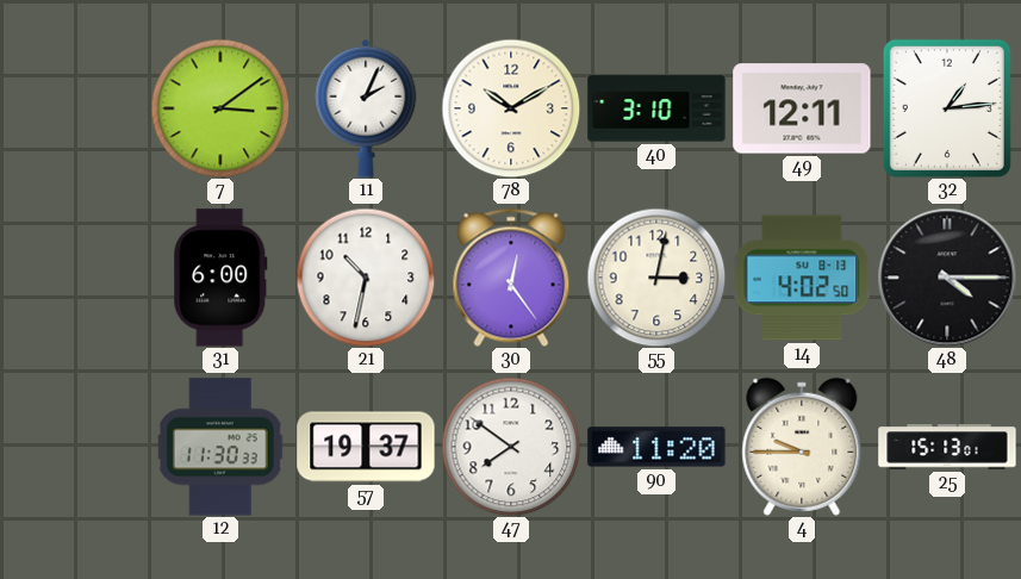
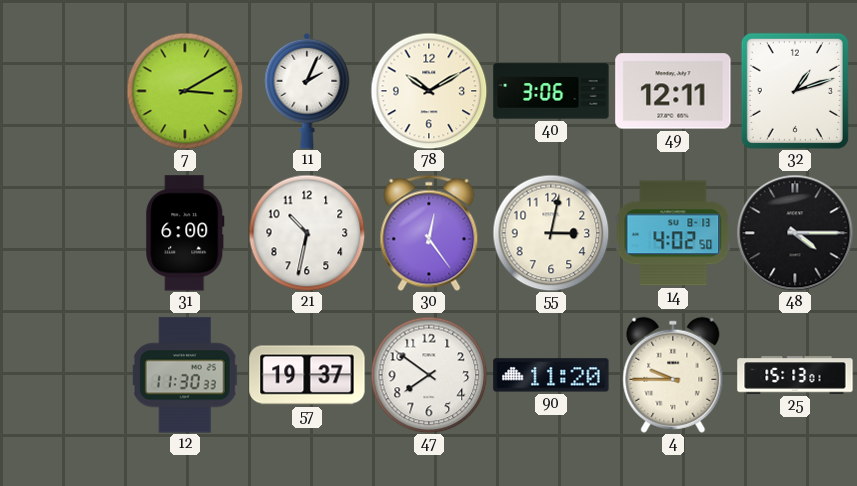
7: 3:09 -> 3:10
40: 3:10 -> 3:06
32: 1:14 -> 1:12
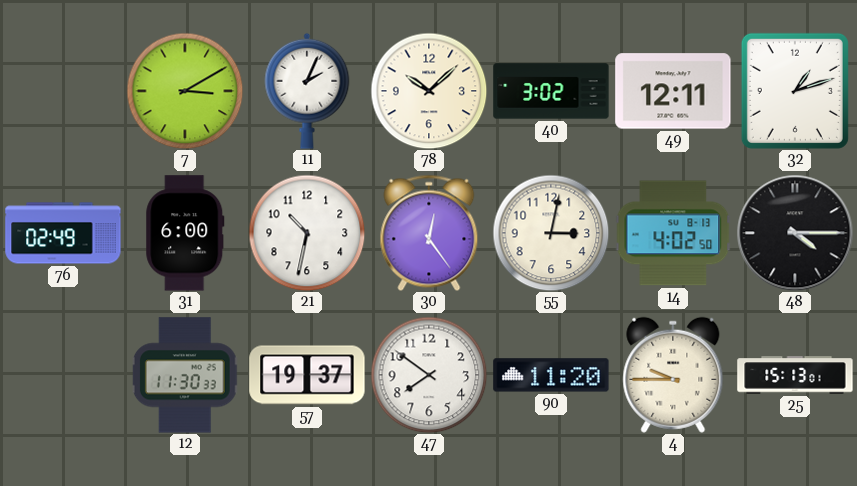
78: 10:10 -> 10:08
40: 3:06 -> 3:02
76: none -> 02:49
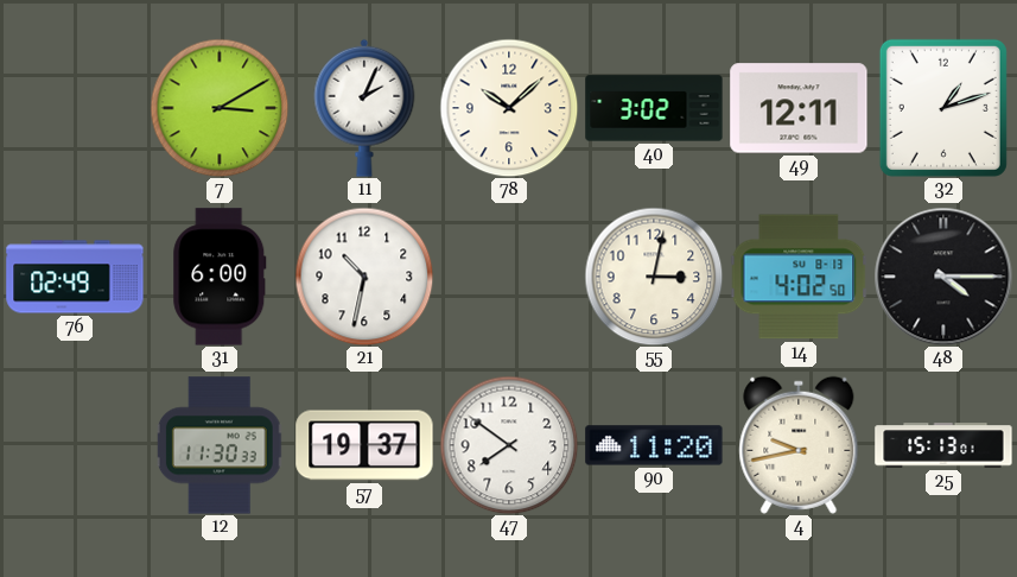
30: 12:24 -> none
4: 9:45 -> 9:43
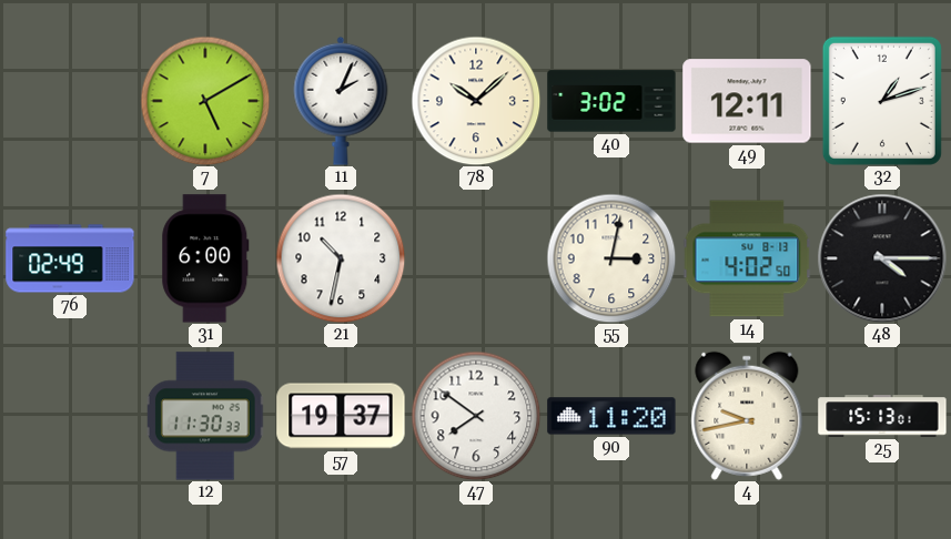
7: 3:10 -> 5:10
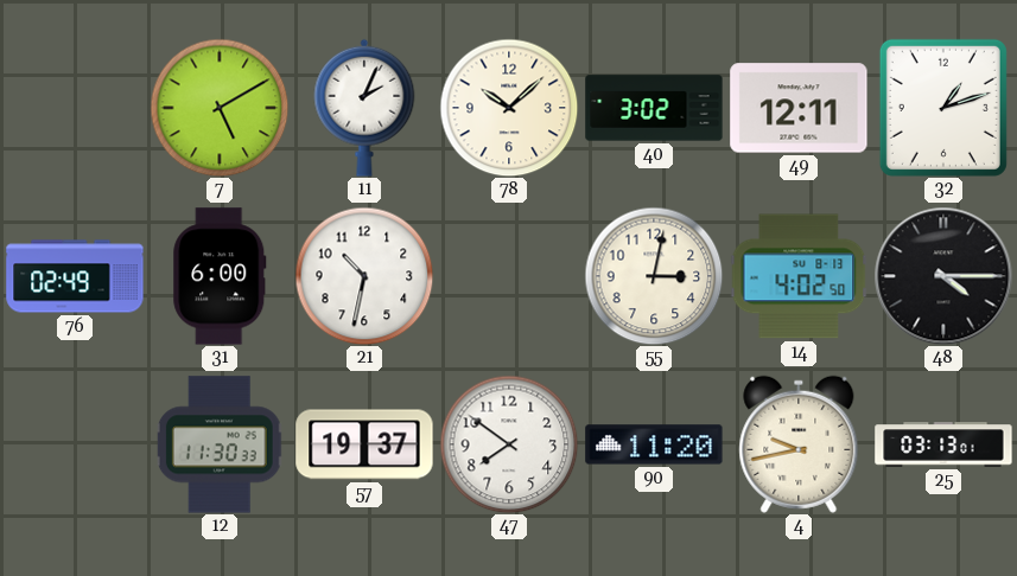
25: 15:13 -> 03:13
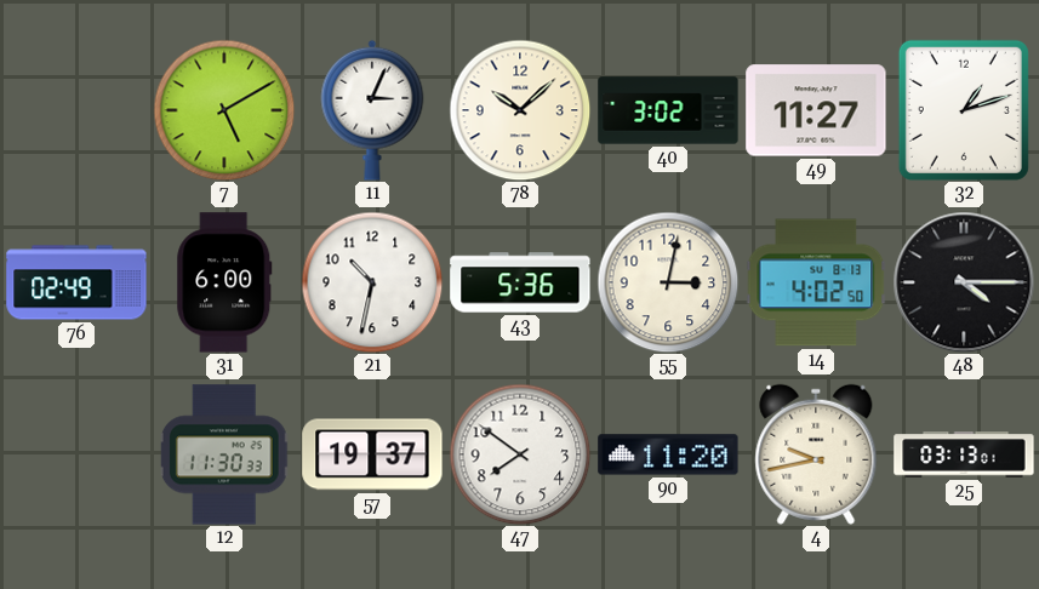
11: 2:04 -> 3:04
49: 12:11 -> 11:27
43: none -> 5:36
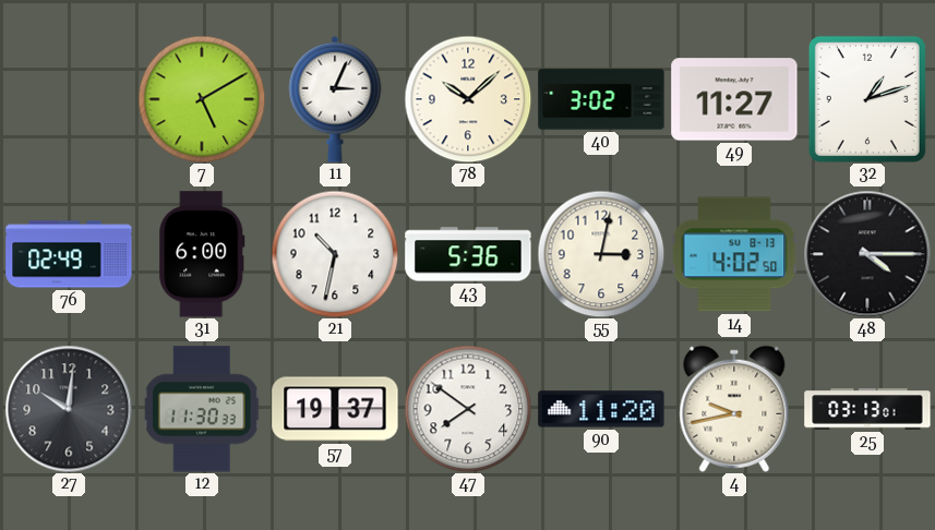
27: none -> 10:01
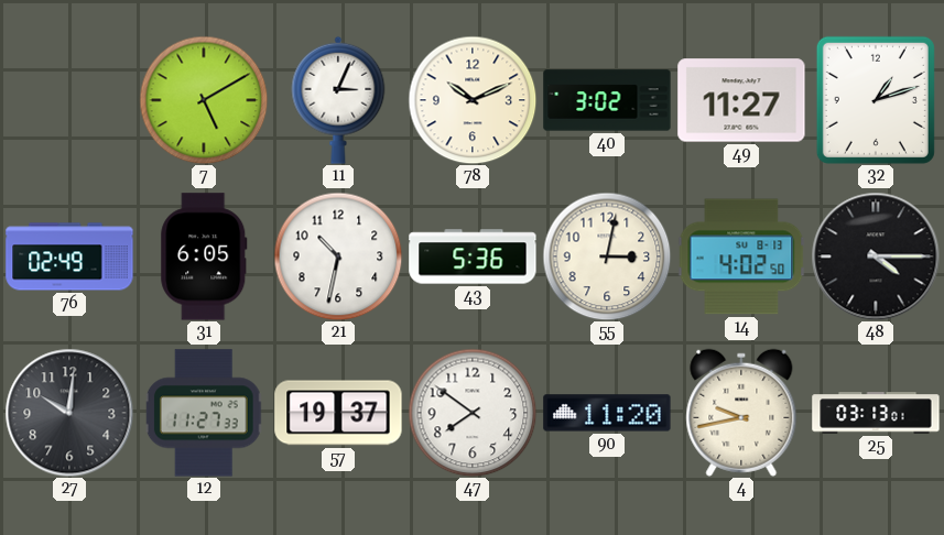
78: 10:08 -> 10:11
31: 6:00 -> 6:05
12: 11:30 -> 11:27
